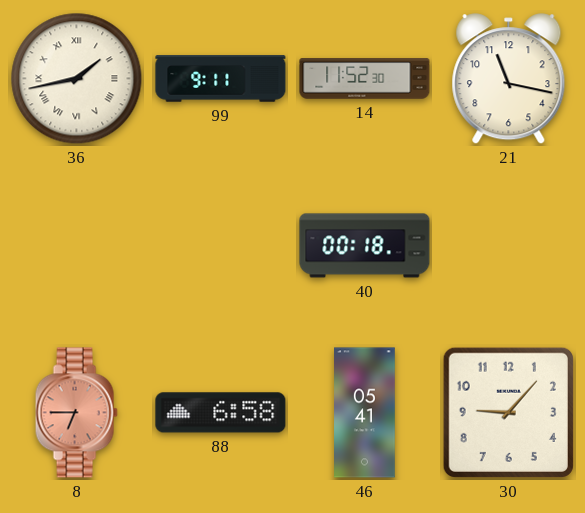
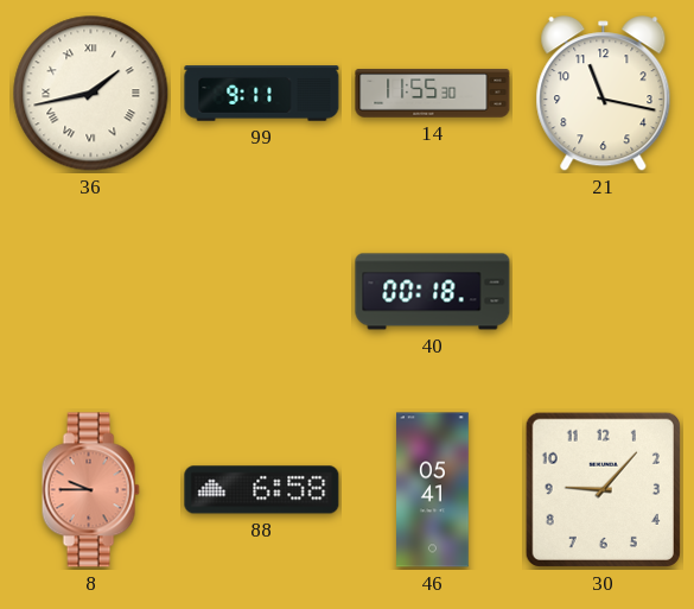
14: 11:52 -> 11:55
8: 6:45 -> 9:45
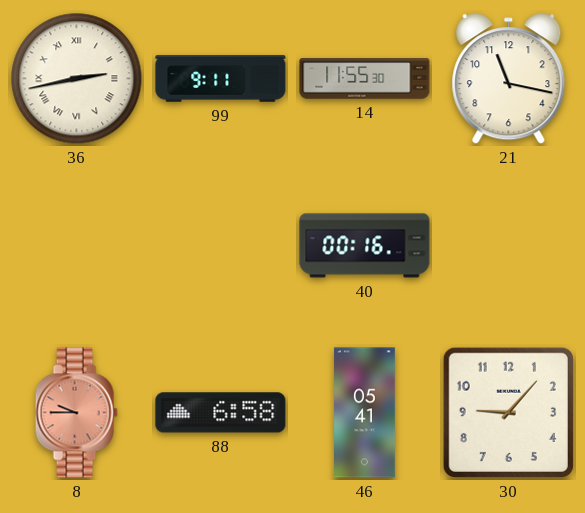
36: 1:43 -> 2:43
40: 00:18 -> 00:16
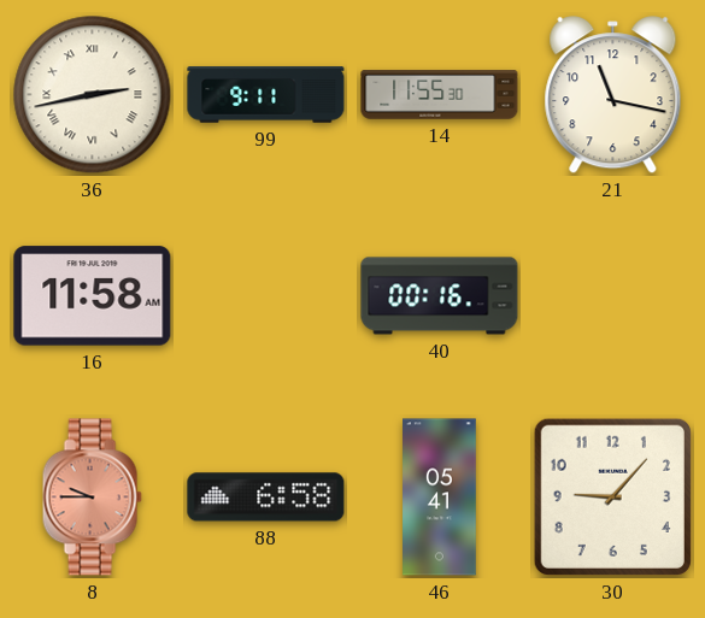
16: none -> 11:58
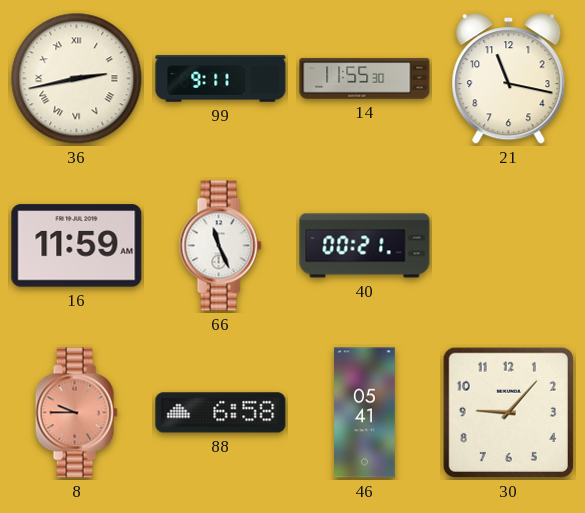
16: 11:58 -> 11:59
66: none -> 11:26
40: 00:16 -> 00:21
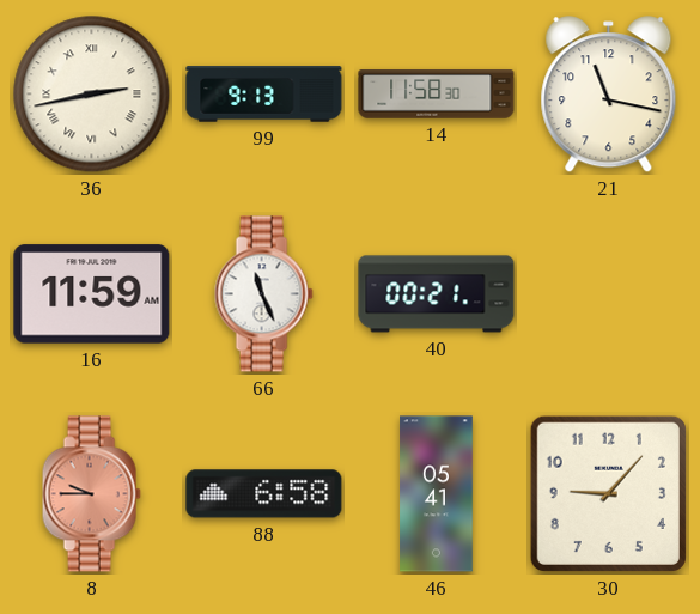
99: 9:11 -> 9:13
14: 11:55 -> 11:58
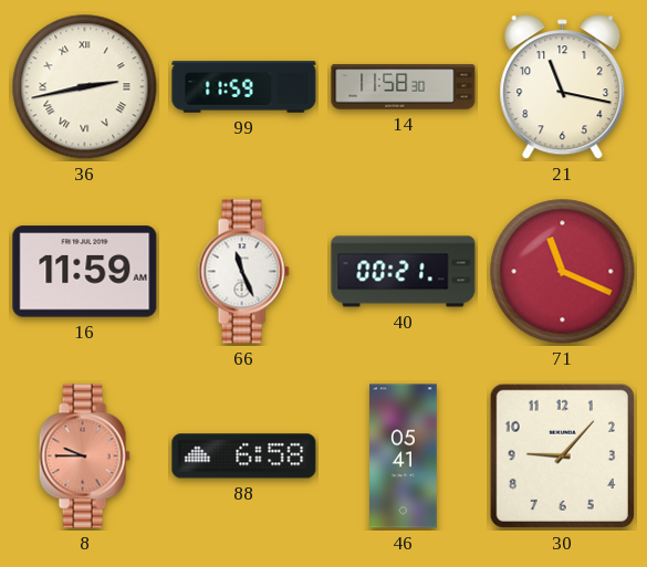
99: 9:13 -> 11:59
71: none -> 11:19
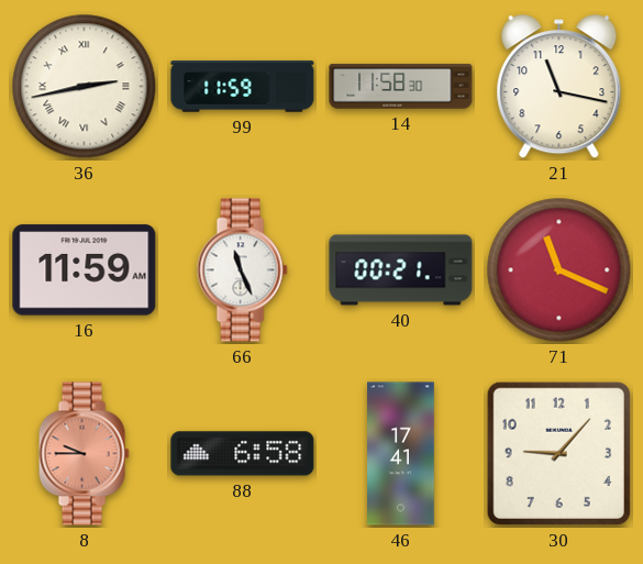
46: 05:41 -> 17:41
